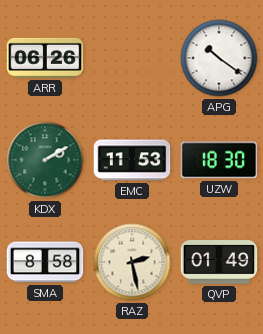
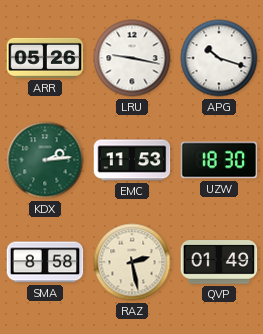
ARR: 06:26 -> 05:26
LRU: none -> 9:17
APG: 10:21 -> 10:18
KDX: 2:10 -> 2:14
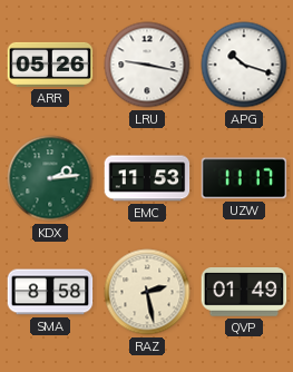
UZW: 18:30 -> 11:17
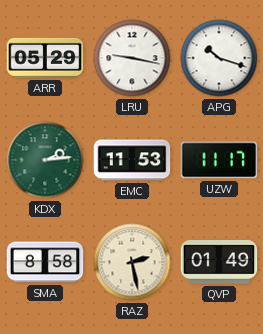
ARR: 05:26 -> 05:29
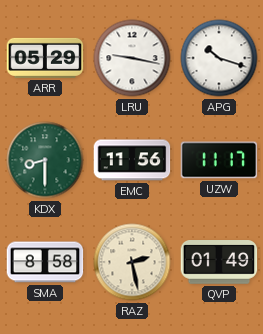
KDX: 2:14 -> 8:30
EMC: 11:53 -> 11:56
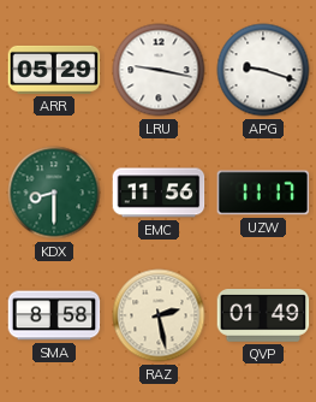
APG: 10:18 -> 9:18
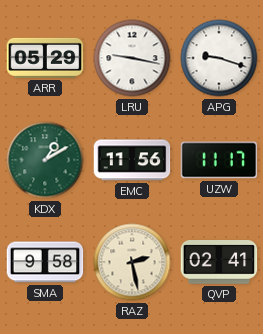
KDX: 8:30 -> 1:10
SMA: 8:58 -> 9:58
QVP: 01:49 -> 02:41
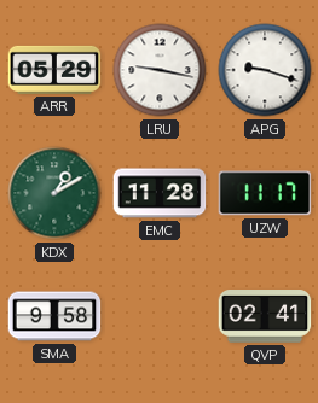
EMC: 11:56 -> 11:28
RAZ: 2:28 -> none
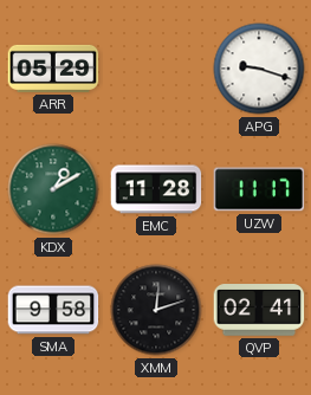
LRU: 9:17 -> none
XMM: none -> 12:12
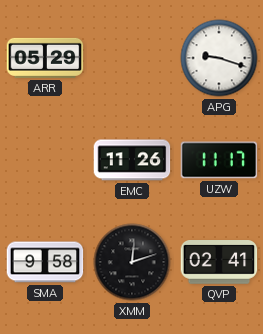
KDX: 1:10 -> none
EMC: 11:28 -> 11:26
